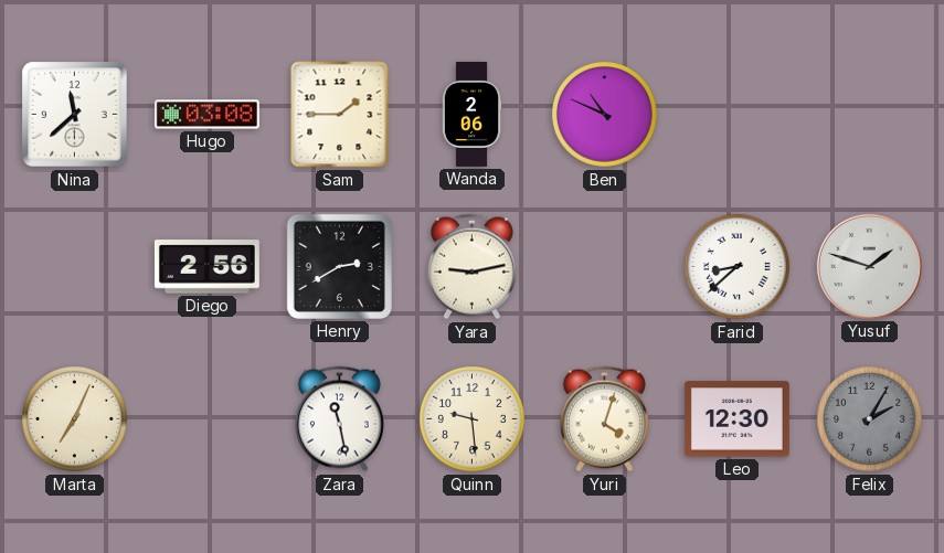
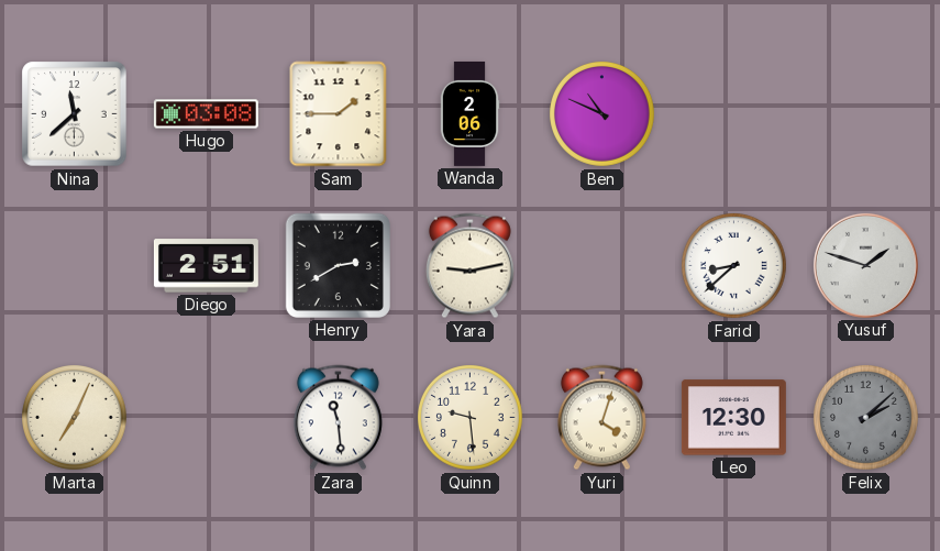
Diego: 2:56 -> 2:51
Zara: 11:28 -> 11:29
Felix: 2:05 -> 2:08
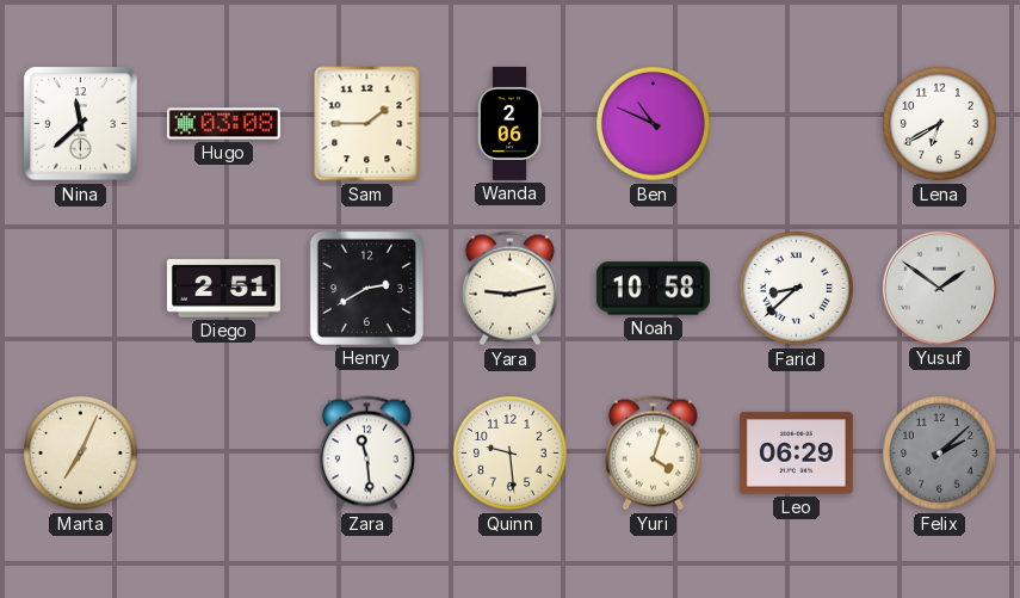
Lena: none -> 6:40
Noah: none -> 10:58
Yusuf: 1:48 -> 1:51
Leo: 12:30 -> 06:29
